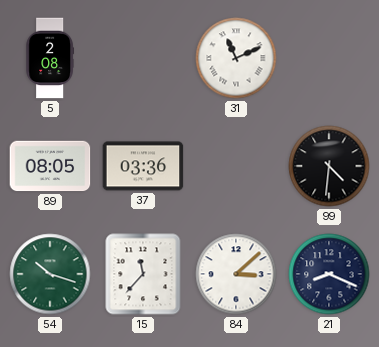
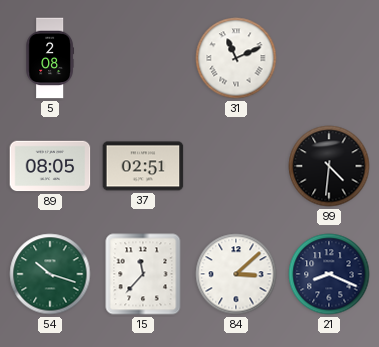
37: 03:36 -> 02:51
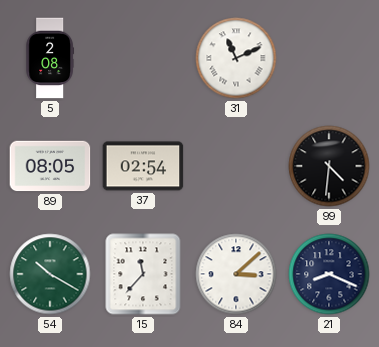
37: 02:51 -> 02:54
54: 10:18 -> 10:20
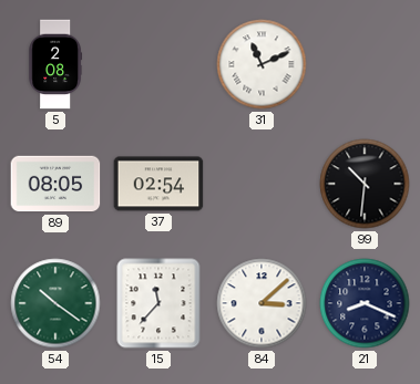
99: 4:31 -> 10:31
54: 10:20 -> 10:21
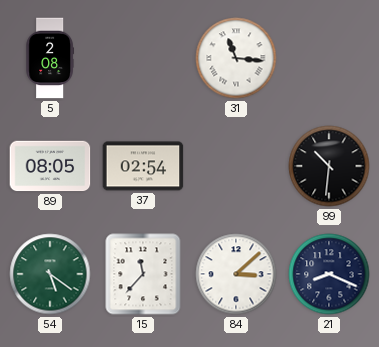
31: 11:11 -> 11:16
54: 10:21 -> 5:21
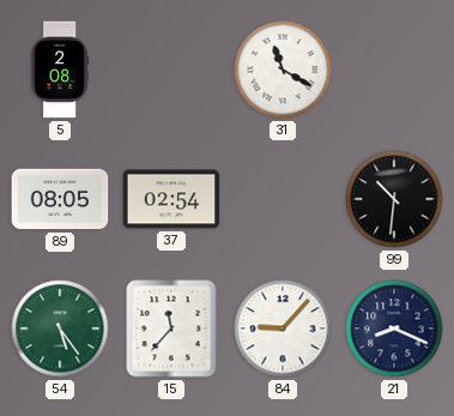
31: 11:16 -> 11:20
54: 5:21 -> 5:24
84: 3:08 -> 9:07
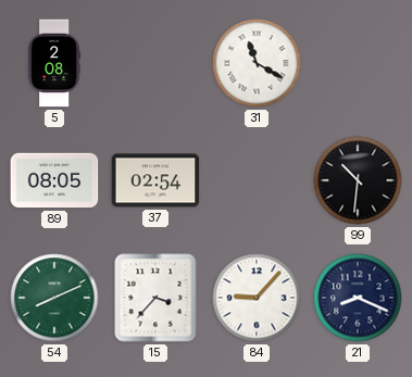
54: 5:24 -> 8:11
15: 11:37 -> 3:37
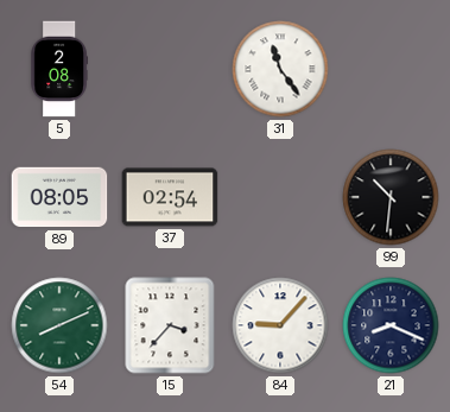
31: 11:20 -> 11:24
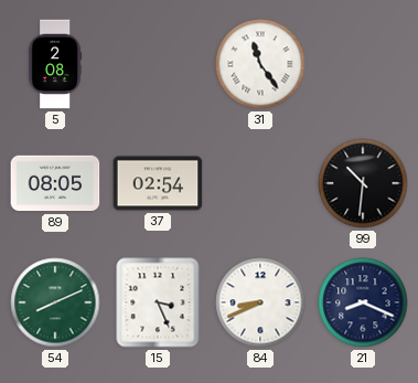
15: 3:37 -> 3:26
84: 9:07 -> 8:41
